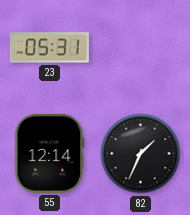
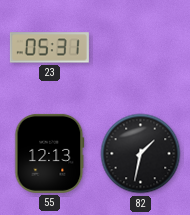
55: 12:14 -> 12:13
82: 1:34 -> 1:32
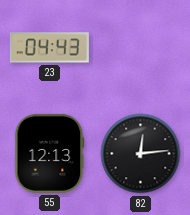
23: 05:31 -> 04:43
82: 1:32 -> 12:14
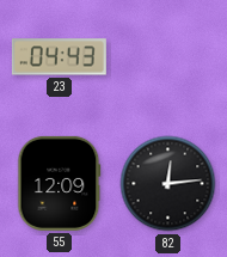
55: 12:13 -> 12:09
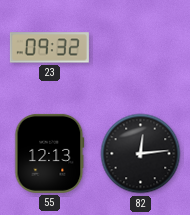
23: 04:43 -> 09:32
55: 12:09 -> 12:13
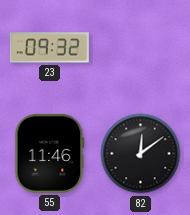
55: 12:13 -> 11:46
82: 12:14 -> 12:09
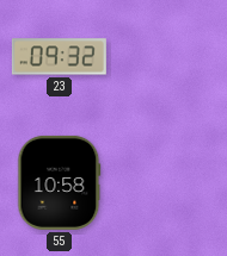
55: 11:46 -> 10:58
82: 12:09 -> none
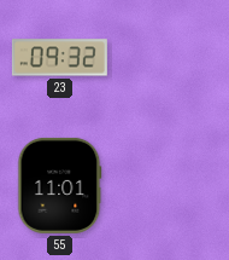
55: 10:58 -> 11:01
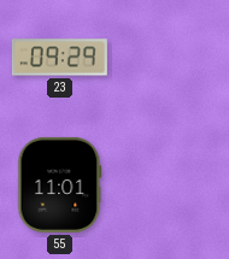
23: 09:32 -> 09:29
